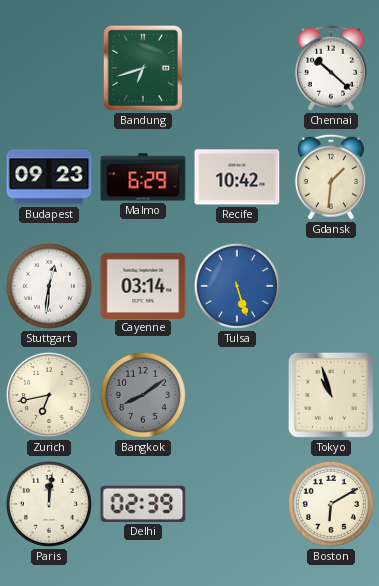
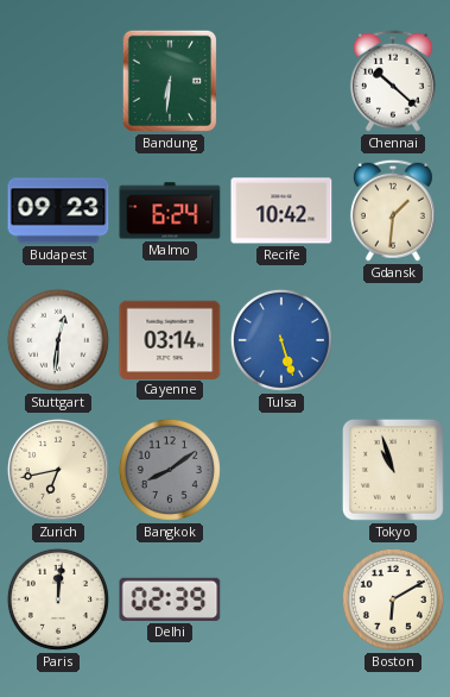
Bandung: 6:42 -> 6:31
Malmo: 6:29 -> 6:24
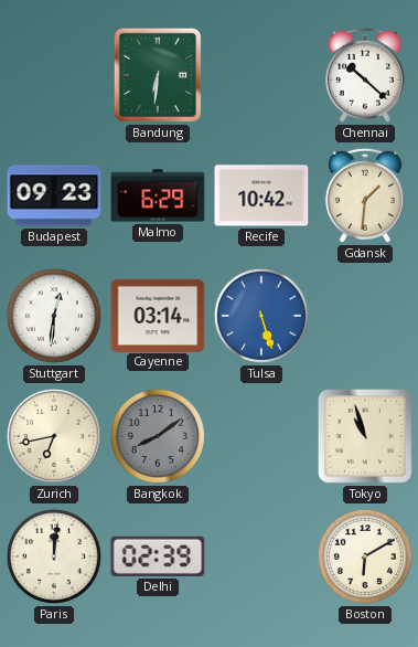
Malmo: 6:24 -> 6:29
